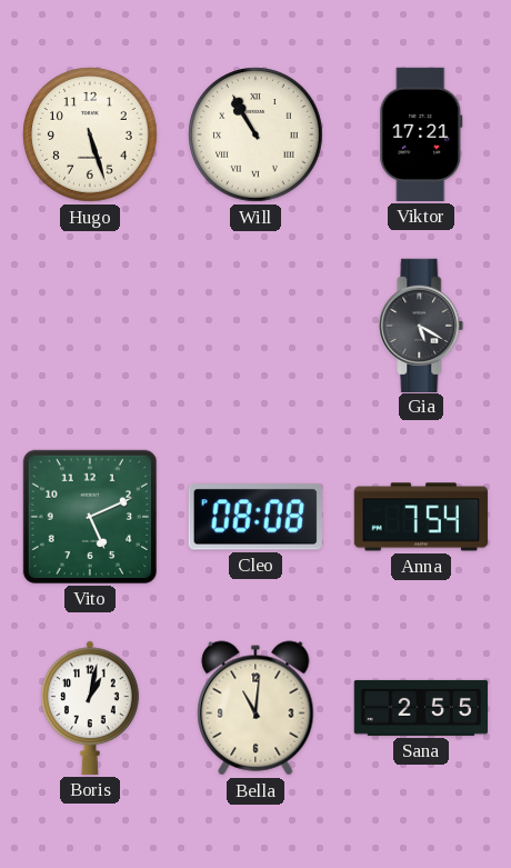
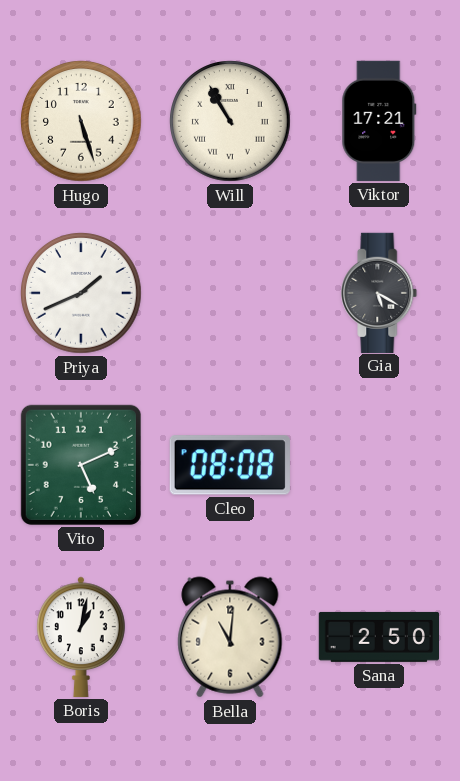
Priya: none -> 1:41
Anna: 7:54 -> none
Sana: 2:55 -> 2:50
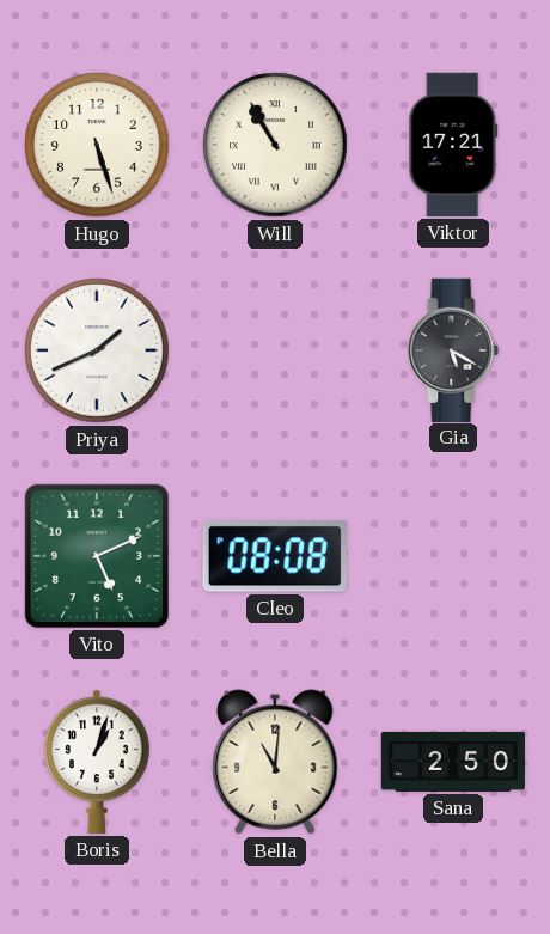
Boris: 1:02 -> 1:03
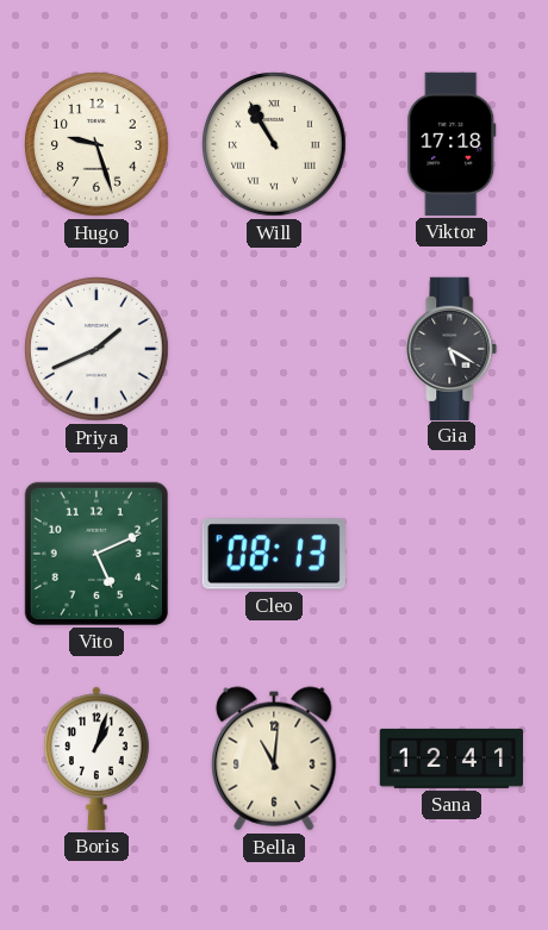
Hugo: 5:27 -> 9:27
Viktor: 17:21 -> 17:18
Cleo: 08:08 -> 08:13
Sana: 2:50 -> 12:41
